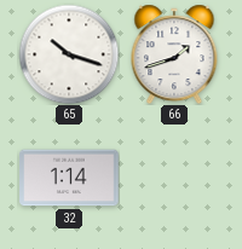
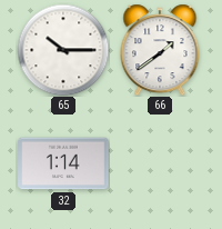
65: 10:18 -> 10:15
66: 1:42 -> 1:39
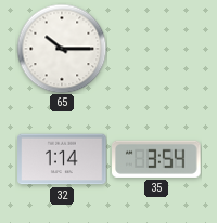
66: 1:39 -> none
35: none -> 3:54
